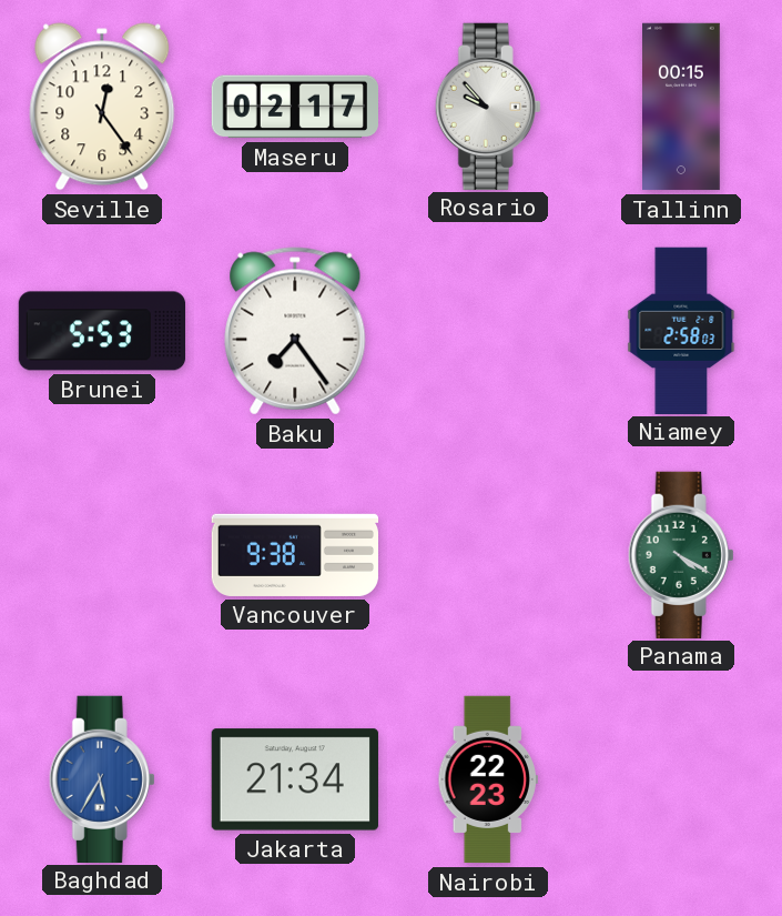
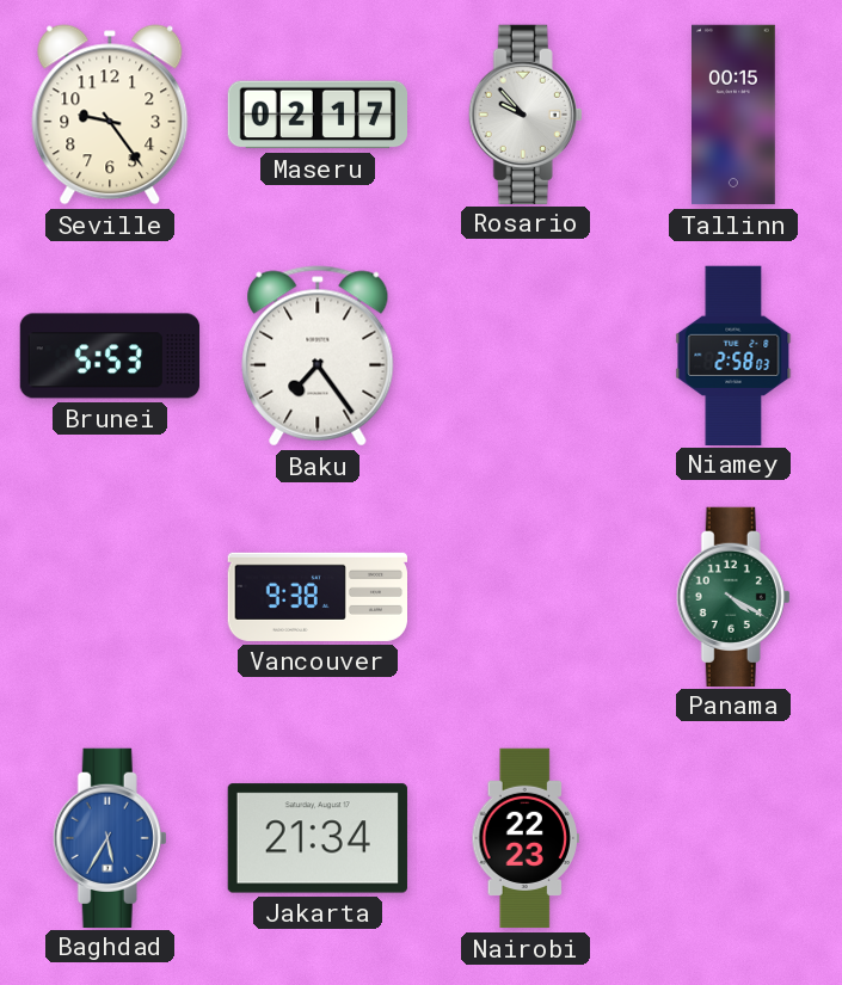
Seville: 12:24 -> 9:24
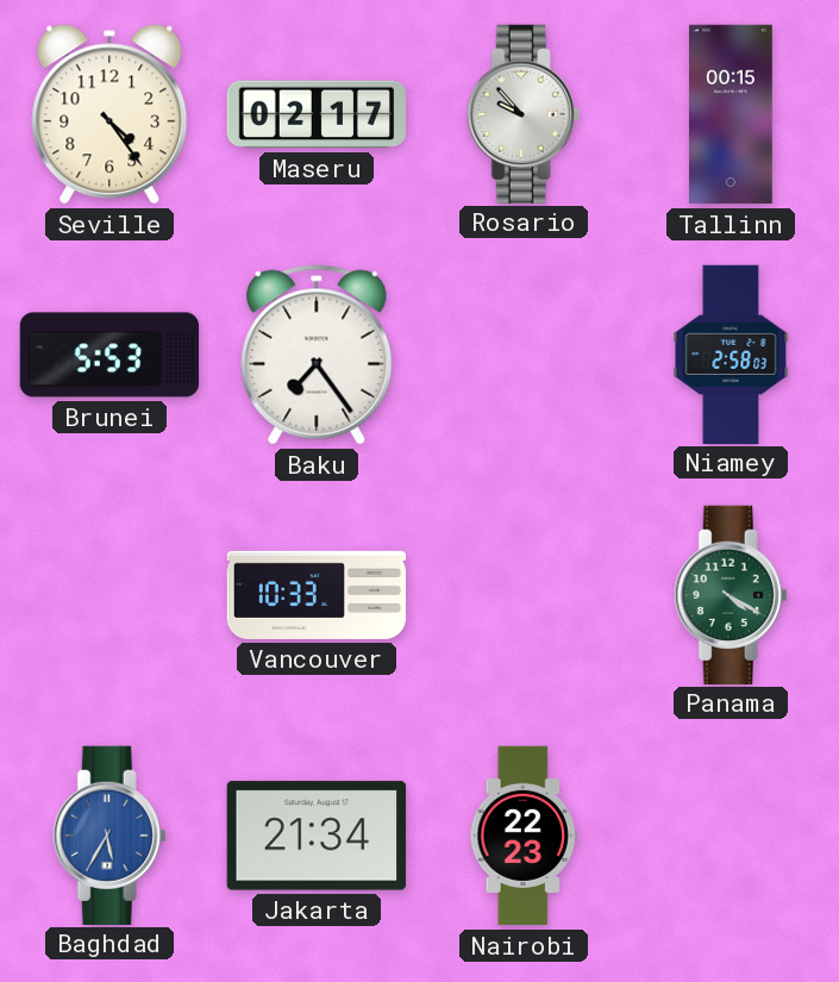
Seville: 9:24 -> 4:24
Vancouver: 9:38 -> 10:33
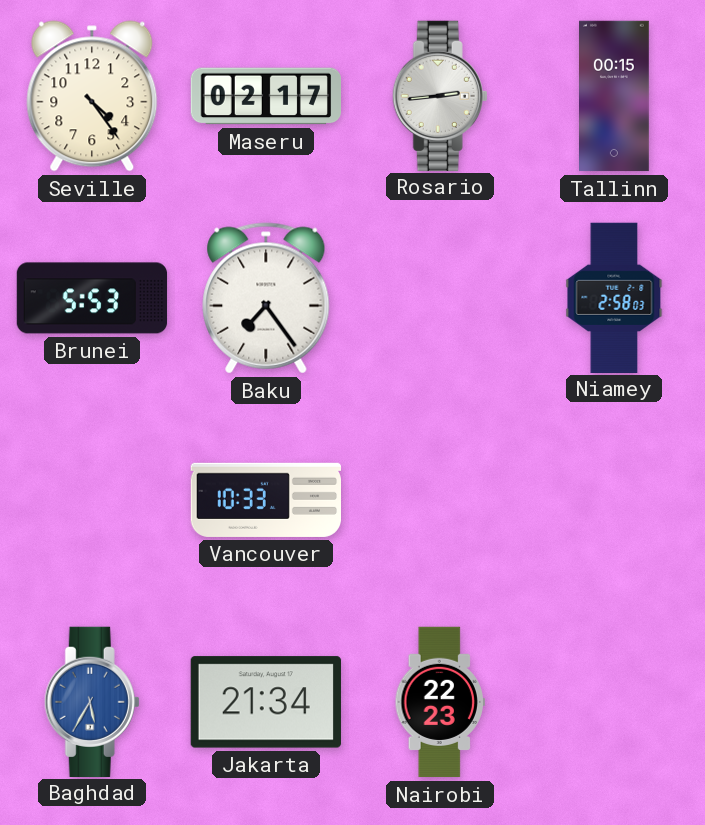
Rosario: 9:53 -> 2:44
Panama: 4:20 -> none
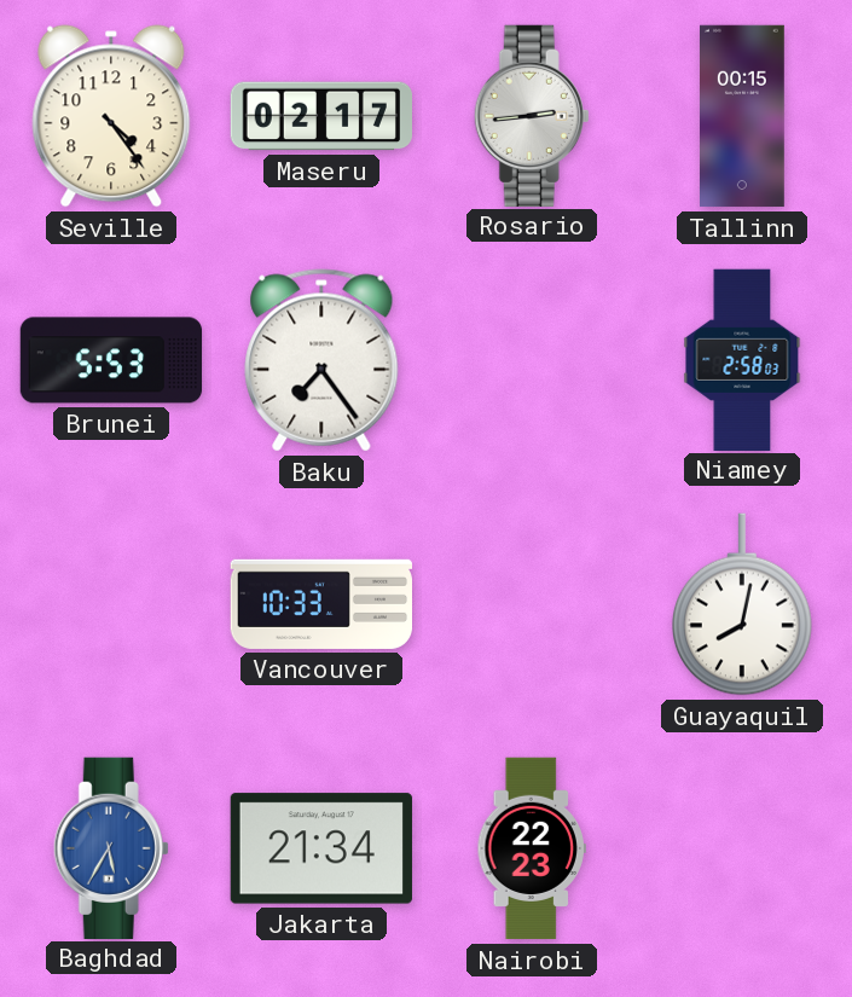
Guayaquil: none -> 8:02
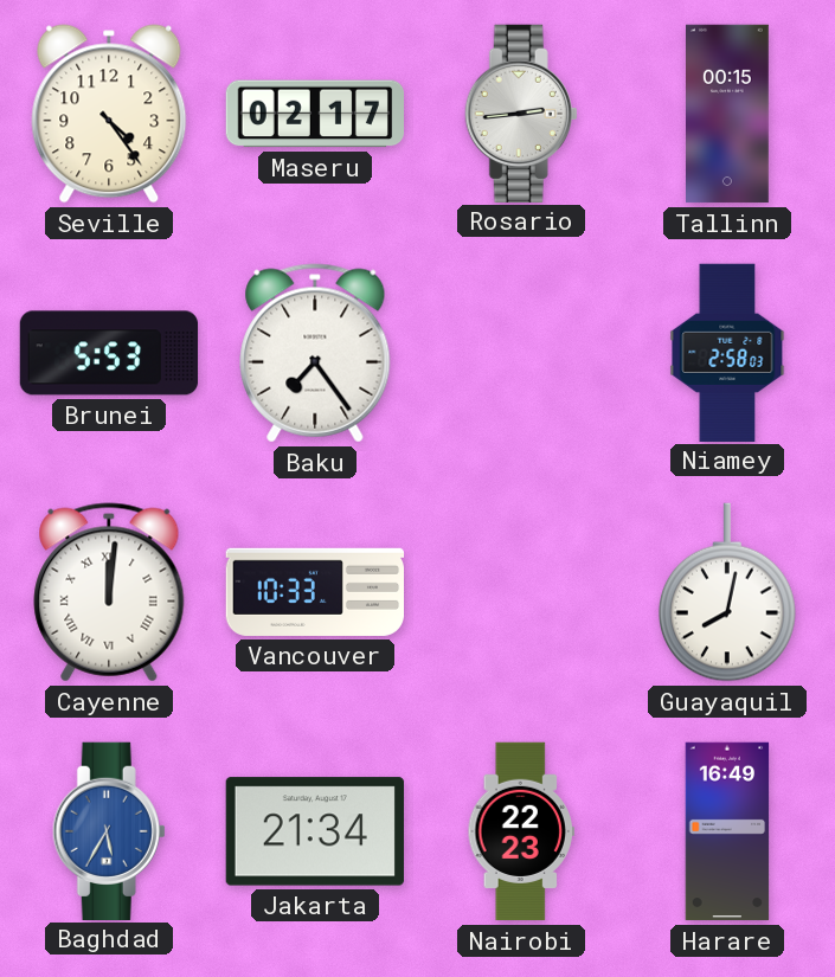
Cayenne: none -> 12:01
Harare: none -> 16:49
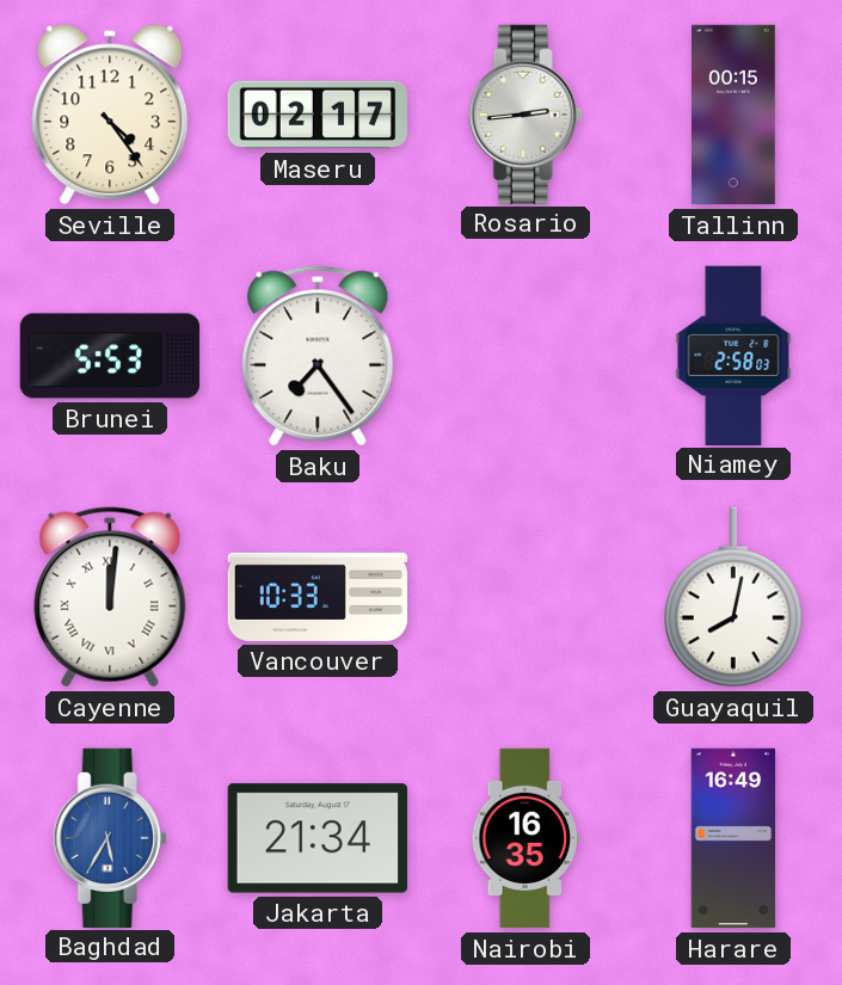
Nairobi: 22:23 -> 16:35
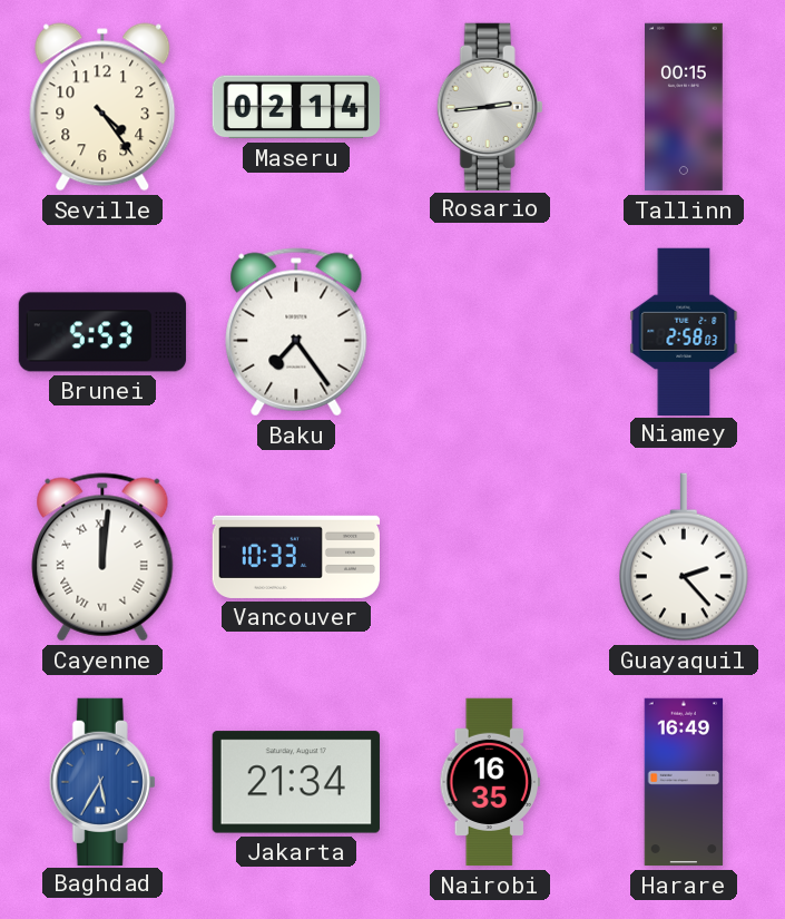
Maseru: 02:17 -> 02:14
Guayaquil: 8:02 -> 2:23
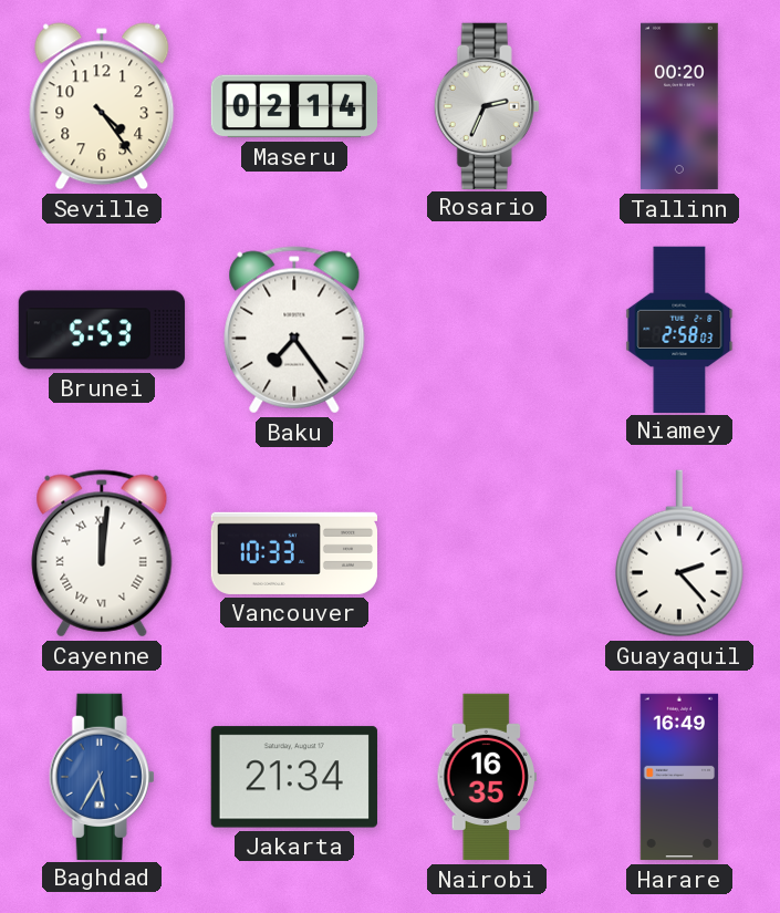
Rosario: 2:44 -> 2:34
Tallinn: 00:15 -> 00:20
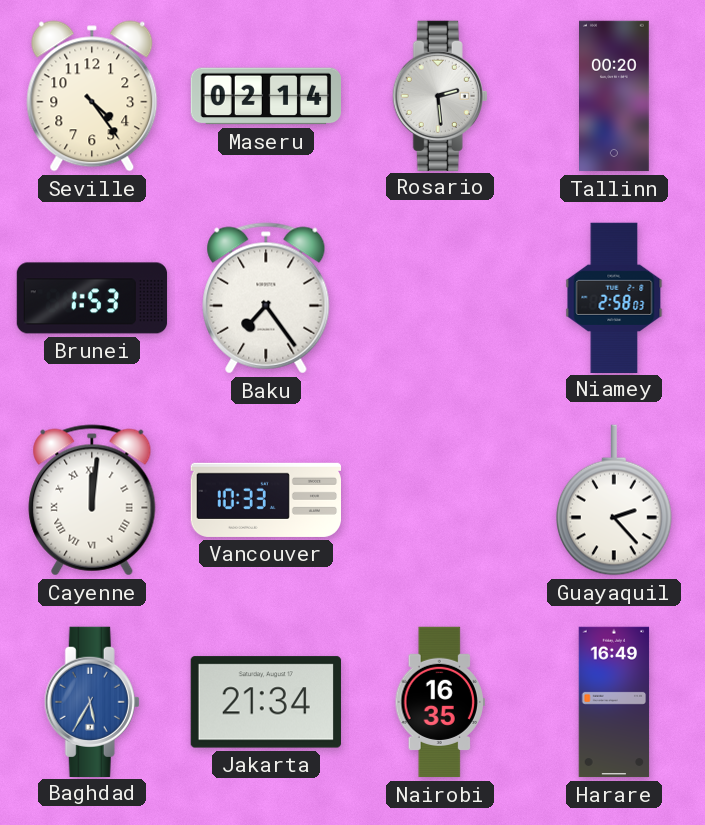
Rosario: 2:34 -> 2:29
Brunei: 5:53 -> 1:53
